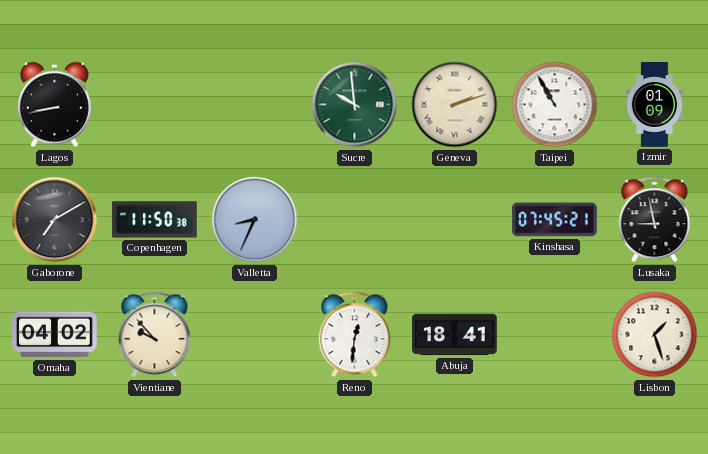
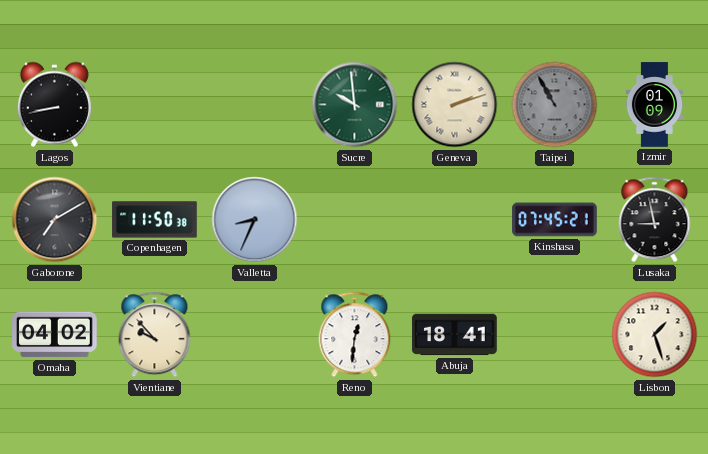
Taipei dial: white -> grey
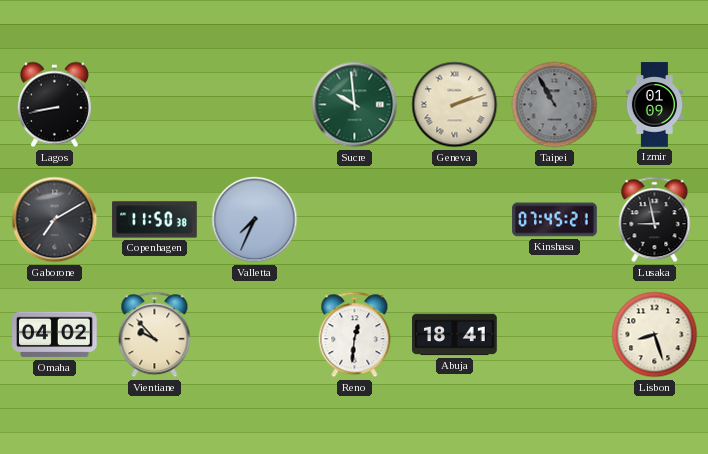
Valletta: 8:34 -> 7:34
Lisbon: 1:27 -> 8:27
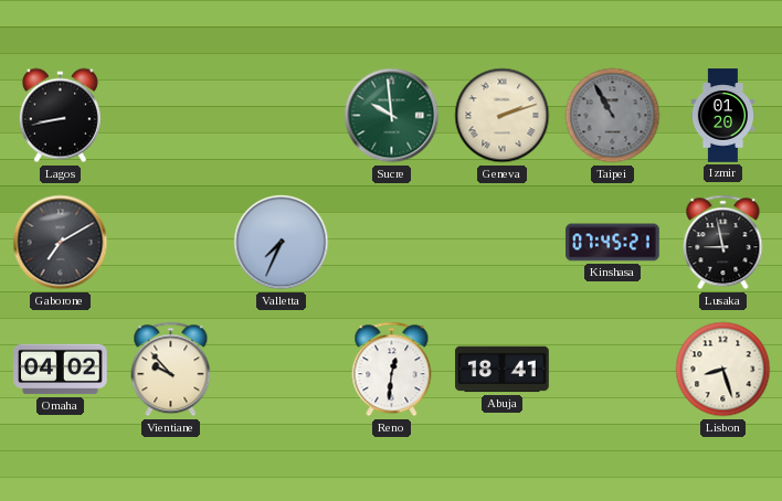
Izmir: 01:09 -> 01:20
Copenhagen: 11:50 -> none
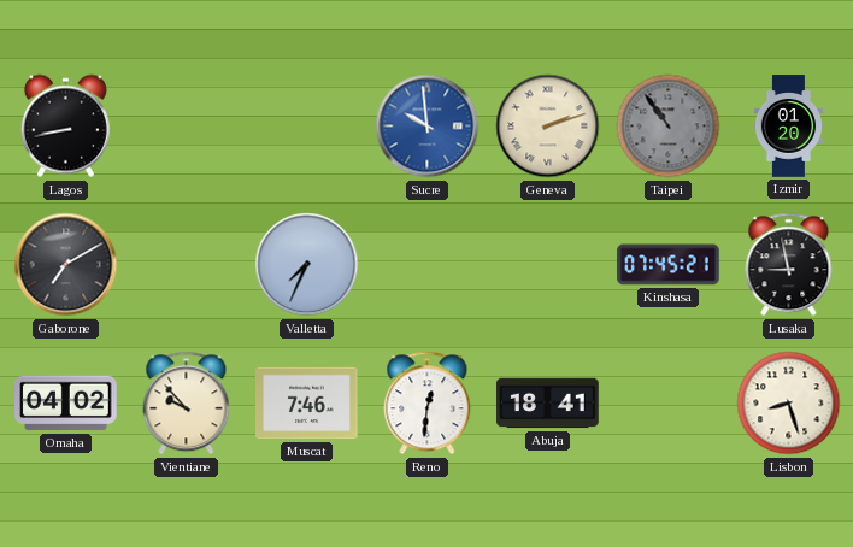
Sucre dial: green -> blue
Taipei: 10:55 -> 10:54
Muscat: none -> 7:46
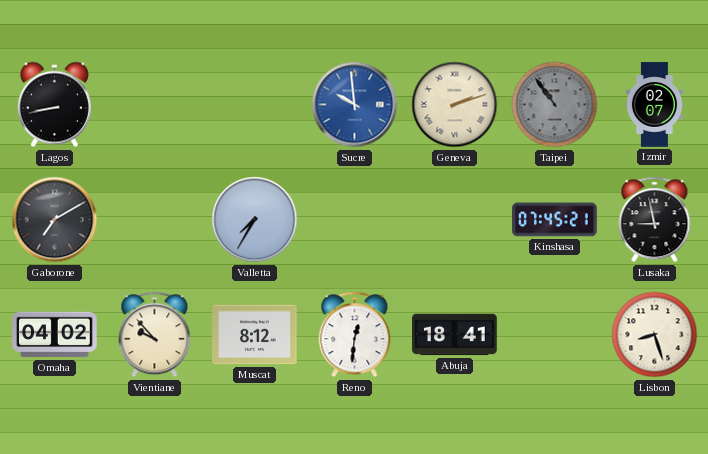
Izmir: 01:20 -> 02:07
Valletta: 7:34 -> 7:35
Muscat: 7:46 -> 8:12
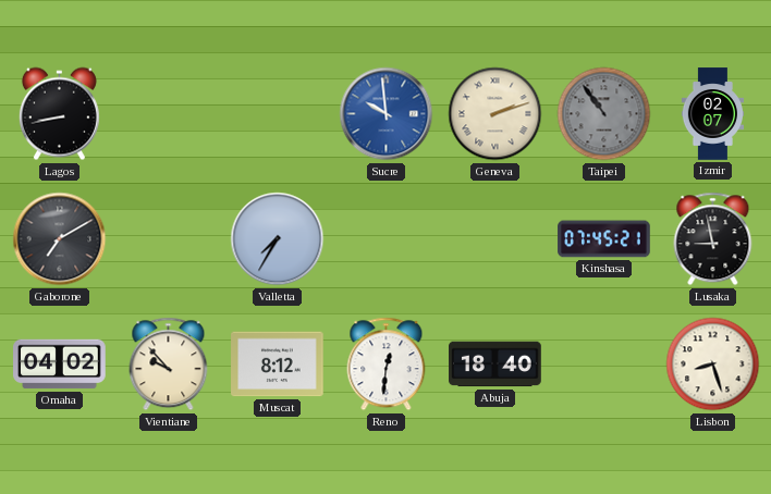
Abuja: 18:41 -> 18:40
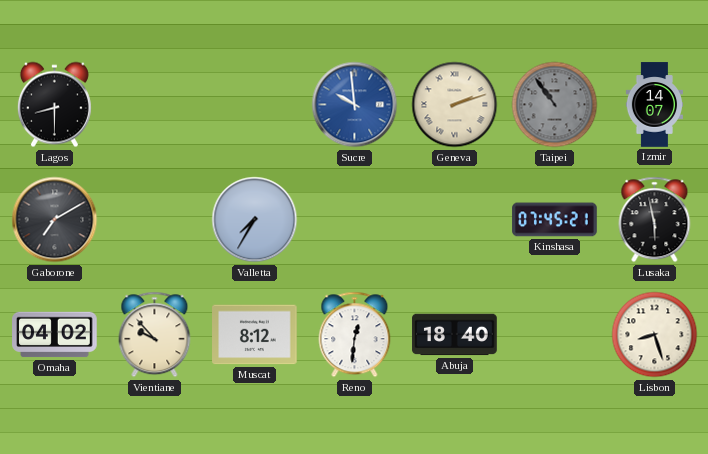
Lagos: 8:43 -> 8:30
Izmir: 02:07 -> 14:07
Lusaka: 8:58 -> 5:58
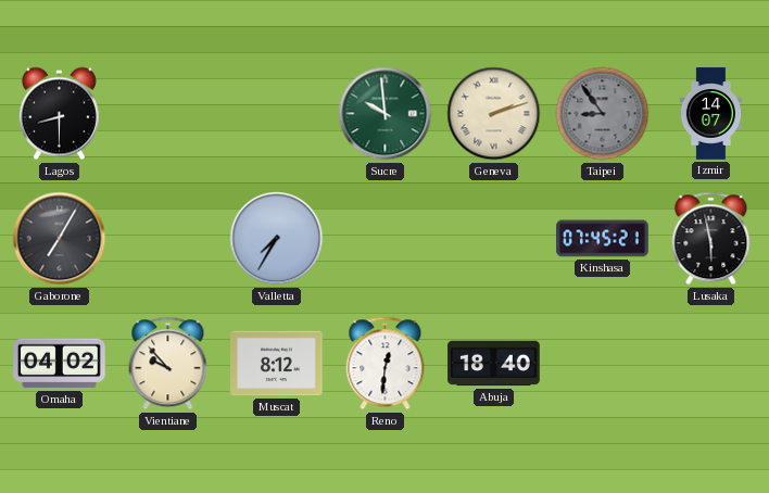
Sucre dial: blue -> green
Taipei: 10:54 -> 8:54
Gaborone: 7:10 -> 7:05
Lisbon: 8:27 -> none
